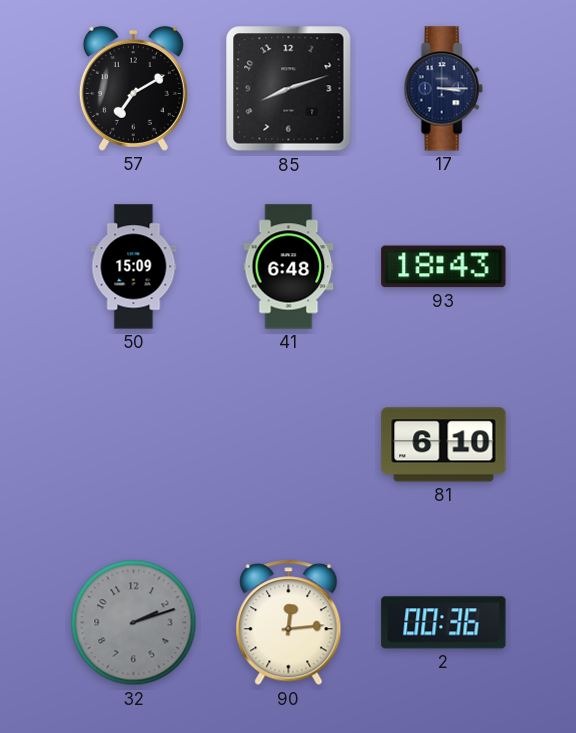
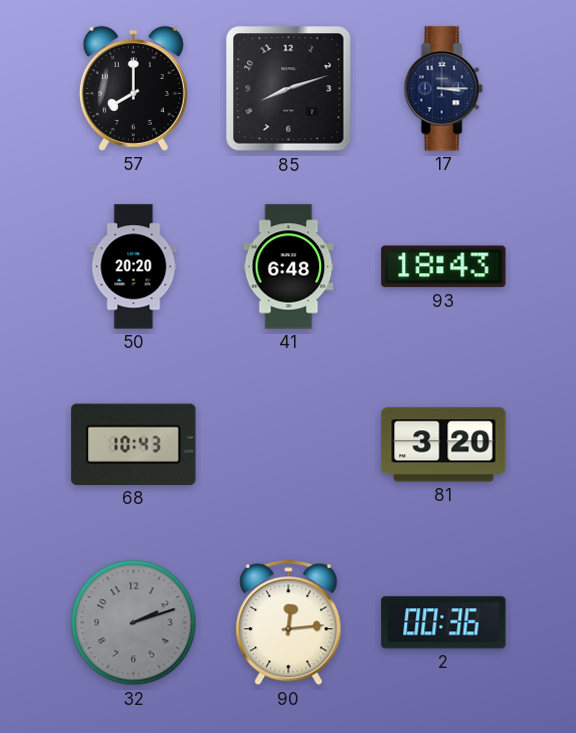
57: 7:10 -> 8:00
50: 15:09 -> 20:20
68: none -> 10:43
81: 6:10 -> 3:20
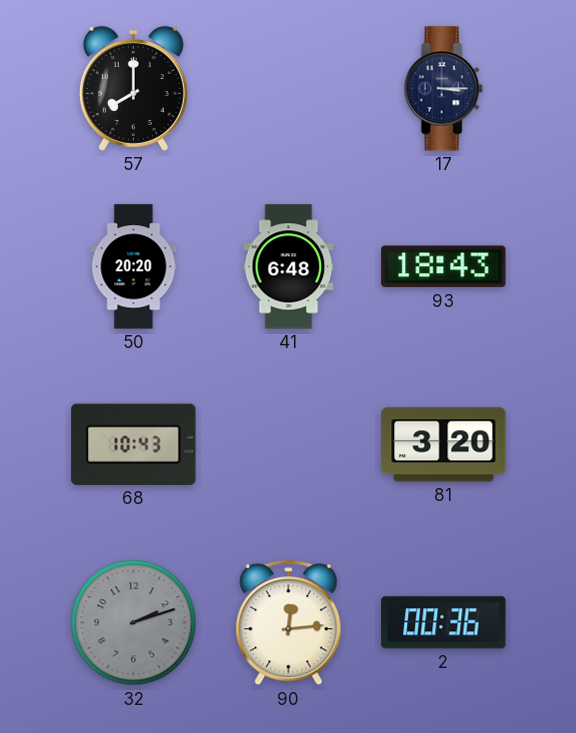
85: 8:12 -> none
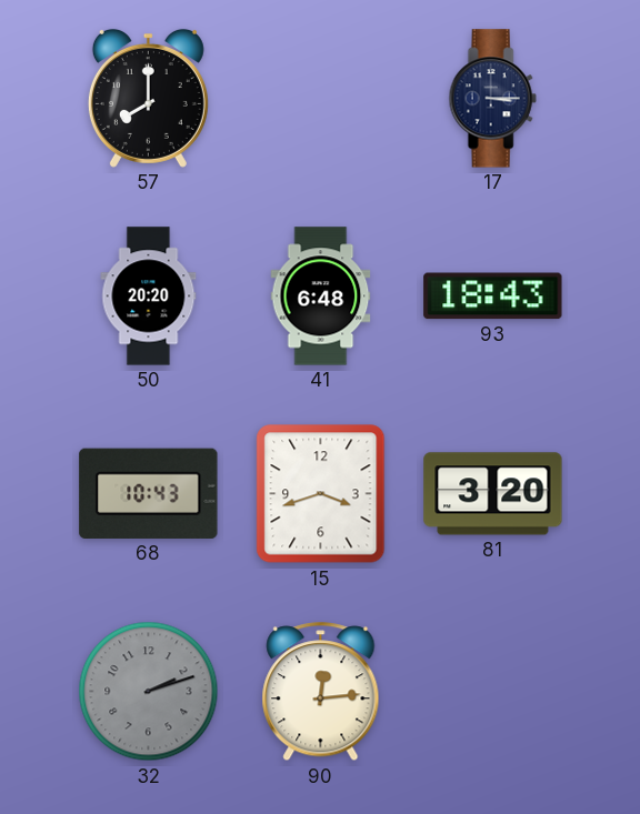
15: none -> 3:42
2: 00:36 -> none
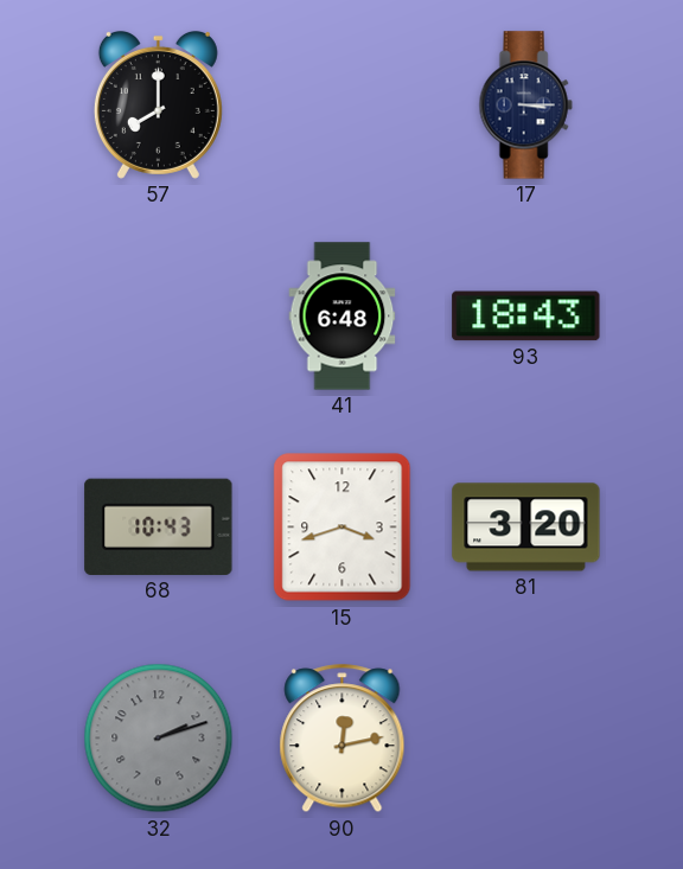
50: 20:20 -> none
90: 12:14 -> 12:13
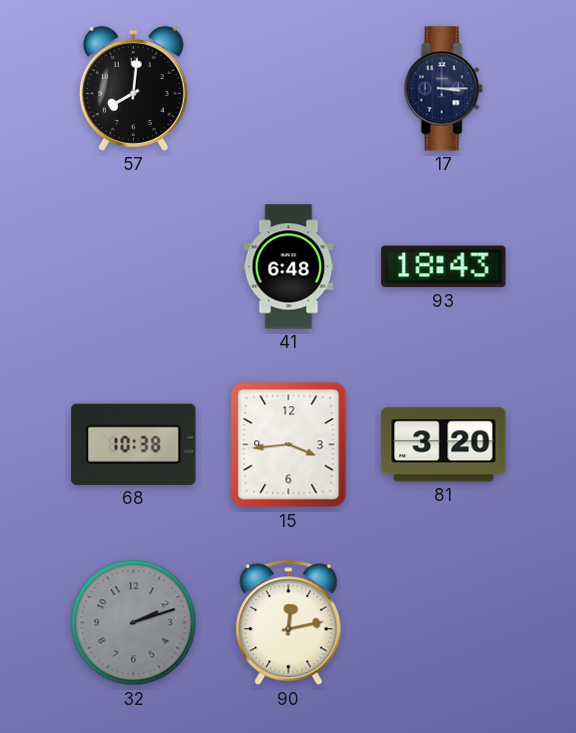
57: 8:00 -> 8:01
68: 10:43 -> 10:38
15: 3:42 -> 3:44
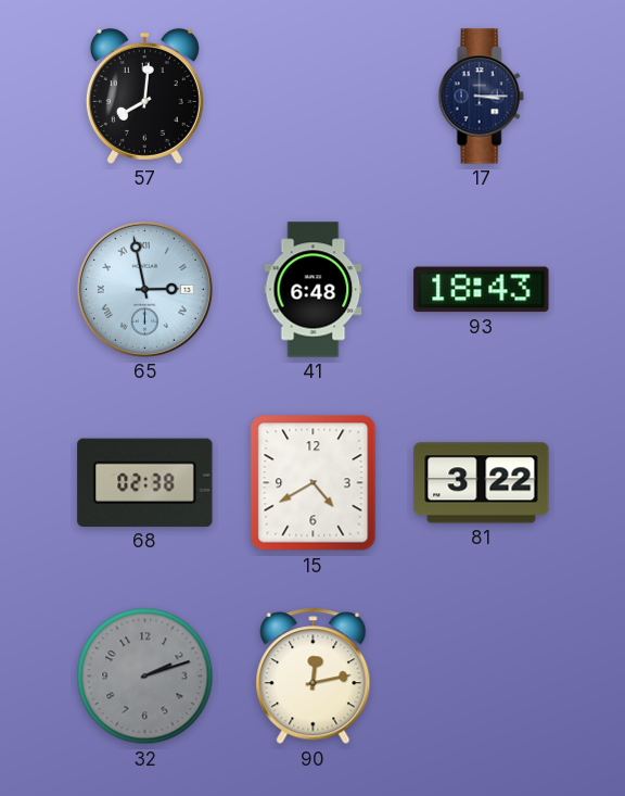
65: none -> 2:58
68: 10:38 -> 02:38
15: 3:44 -> 4:40
81: 3:20 -> 3:22
